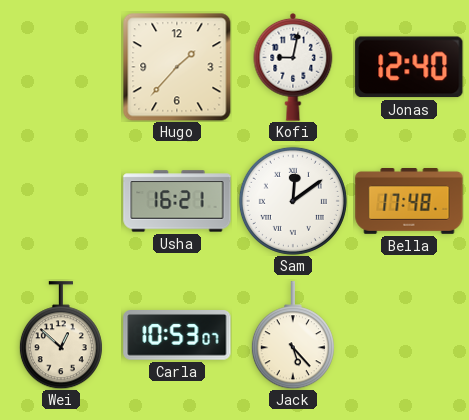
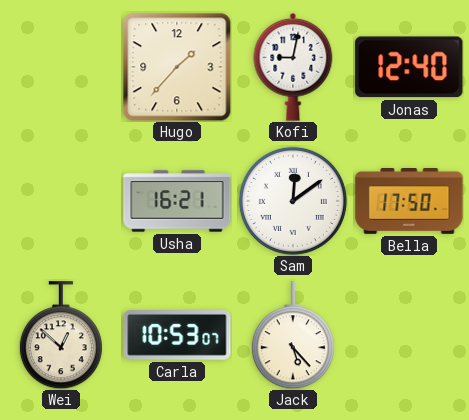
Bella: 17:48 -> 17:50
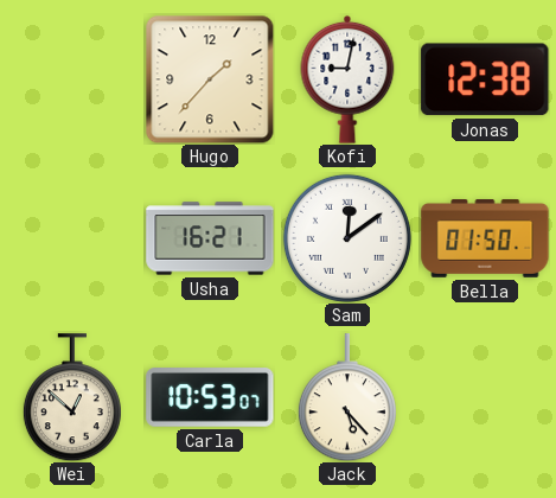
Jonas: 12:40 -> 12:38
Bella: 17:50 -> 01:50
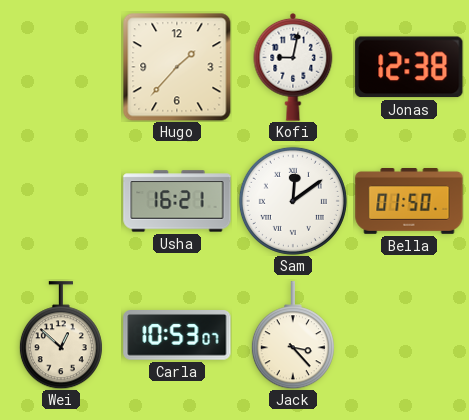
Jack: 5:23 -> 3:23
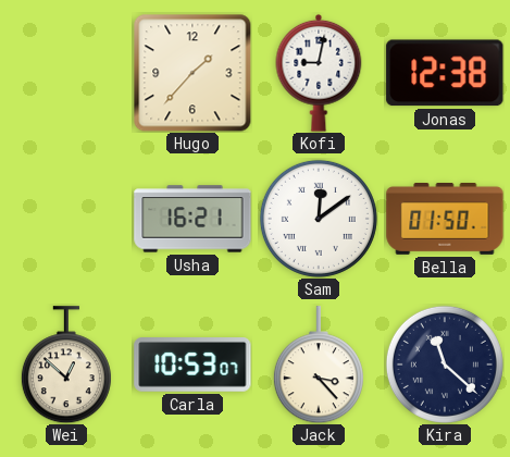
Kira: none -> 11:22
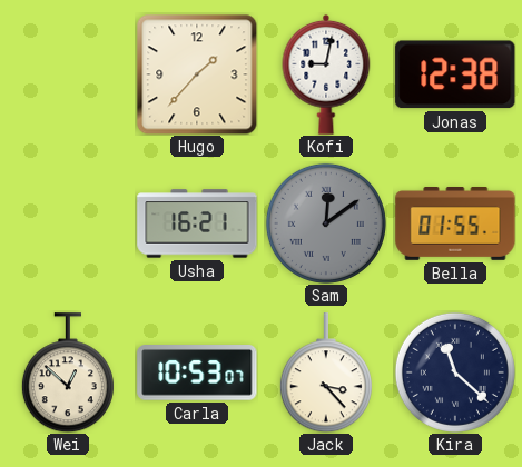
Sam dial: white -> grey
Bella: 01:50 -> 01:55
